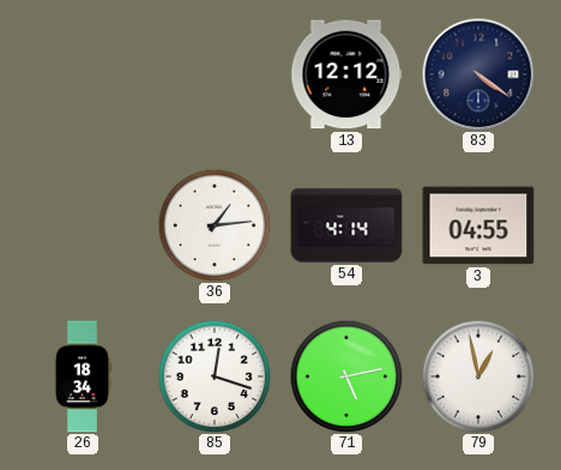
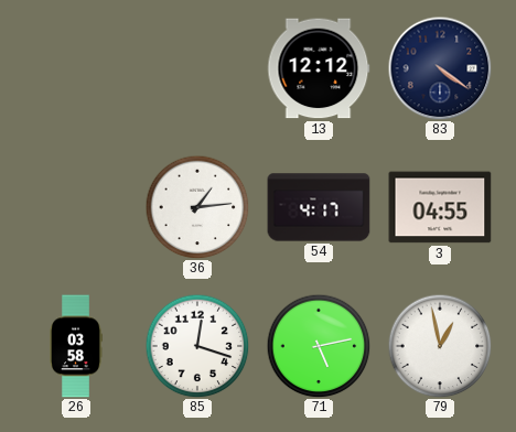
54: 4:14 -> 4:17
26: 18:34 -> 03:58
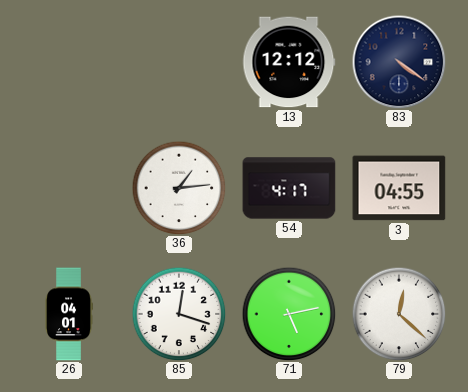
26: 03:58 -> 04:01
79: 12:58 -> 12:22
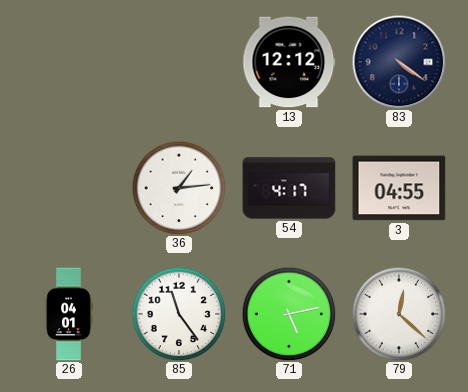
85: 12:18 -> 11:24
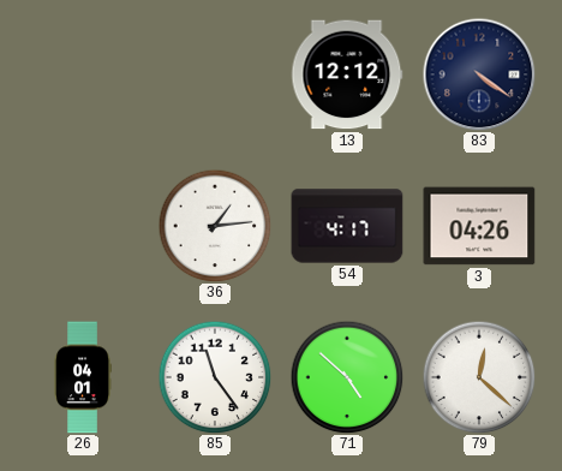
3: 04:55 -> 04:26
71: 5:13 -> 4:52
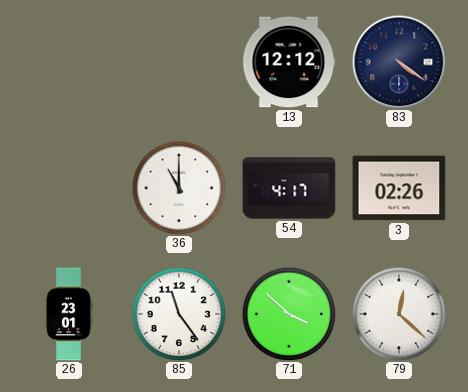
36: 1:14 -> 11:00
3: 04:26 -> 02:26
26: 04:01 -> 23:01
71: 4:52 -> 3:52
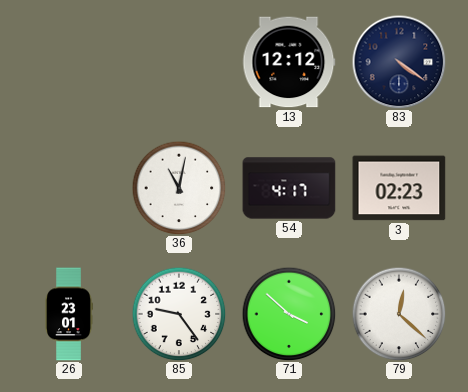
36: 11:00 -> 11:02
3: 02:26 -> 02:23
85: 11:24 -> 9:24
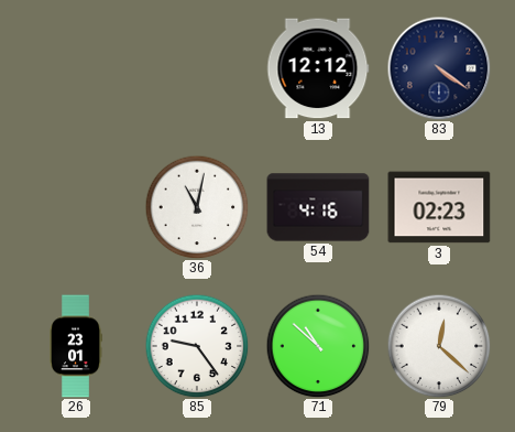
54: 4:17 -> 4:16
71: 3:52 -> 10:52
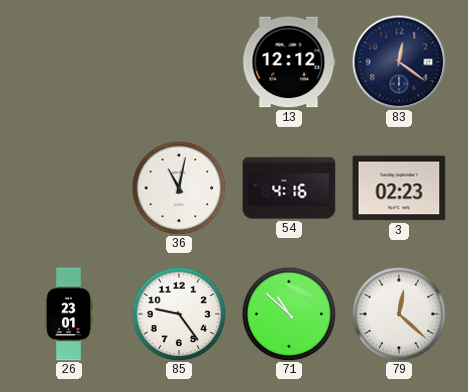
83: 4:21 -> 12:21
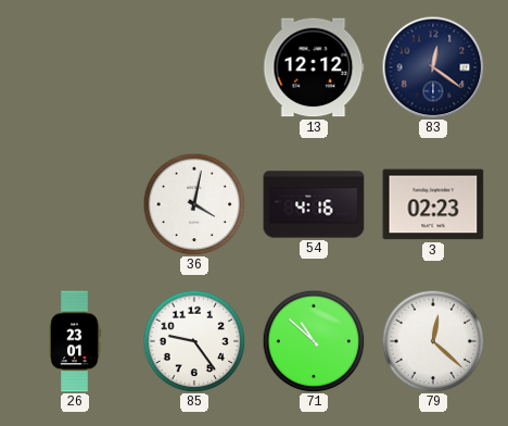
36: 11:02 -> 4:02
